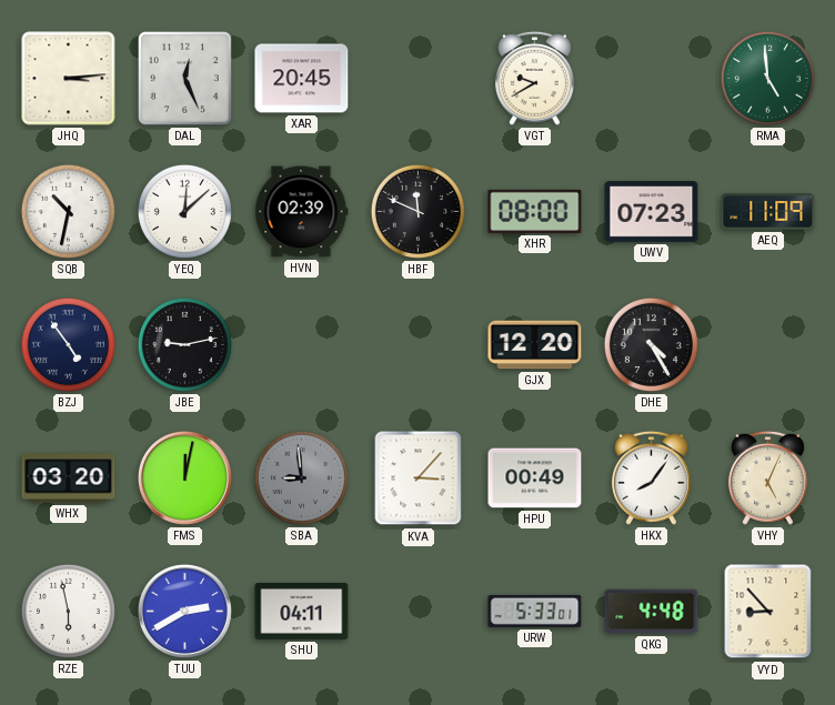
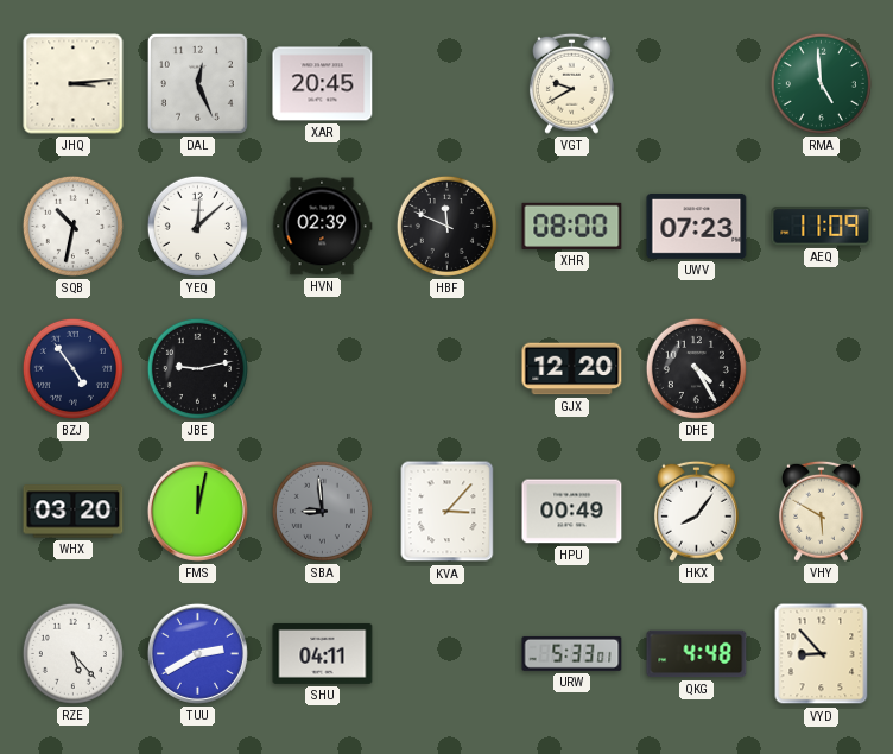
VHY: 5:04 -> 5:50
RZE: 5:58 -> 5:23
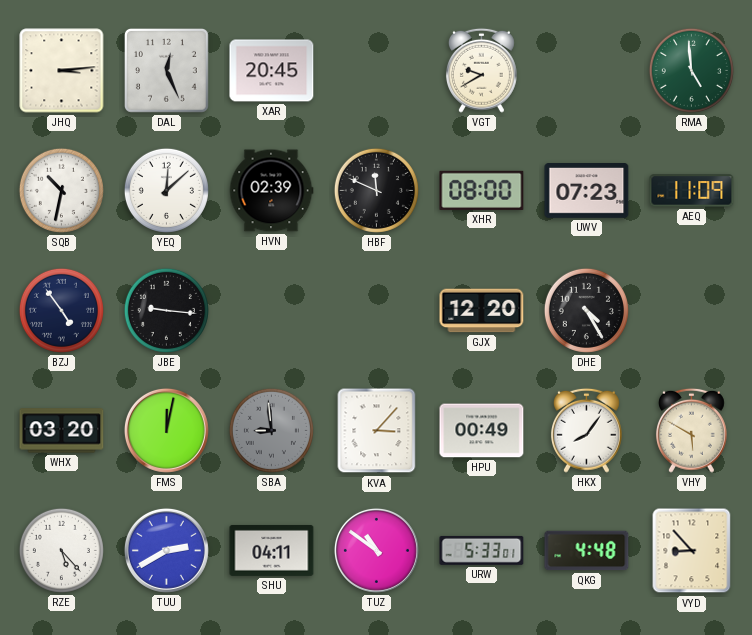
JBE: 9:13 -> 9:16
TUZ: none -> 10:51
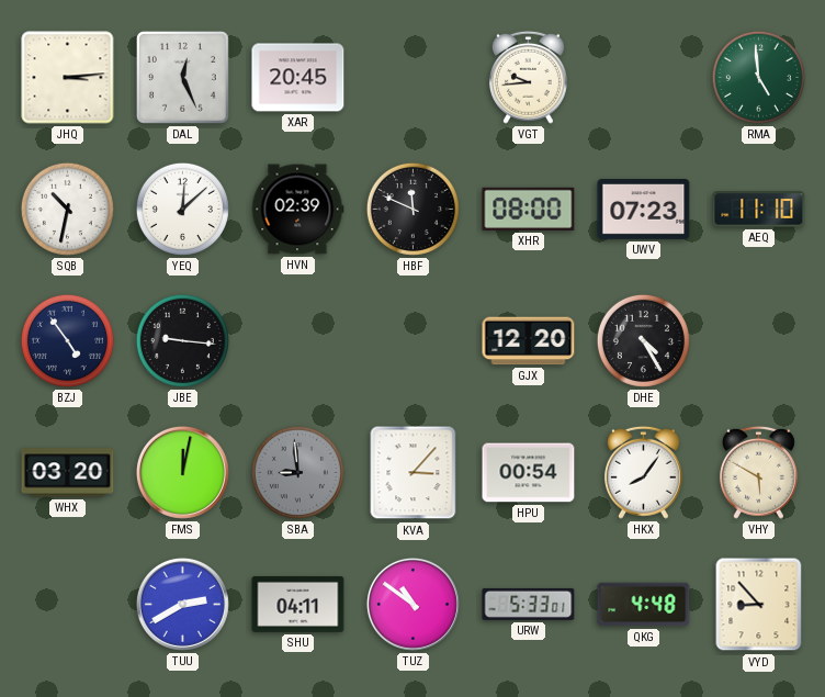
VGT: 9:40 -> 9:44
AEQ: 11:09 -> 11:10
HPU: 00:49 -> 00:54
RZE: 5:23 -> none
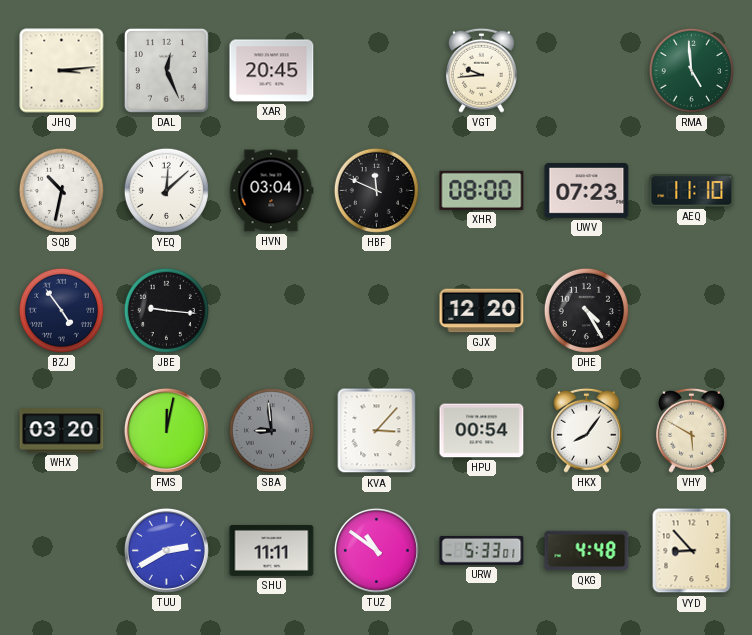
HVN: 02:39 -> 03:04
SHU: 04:11 -> 11:11
